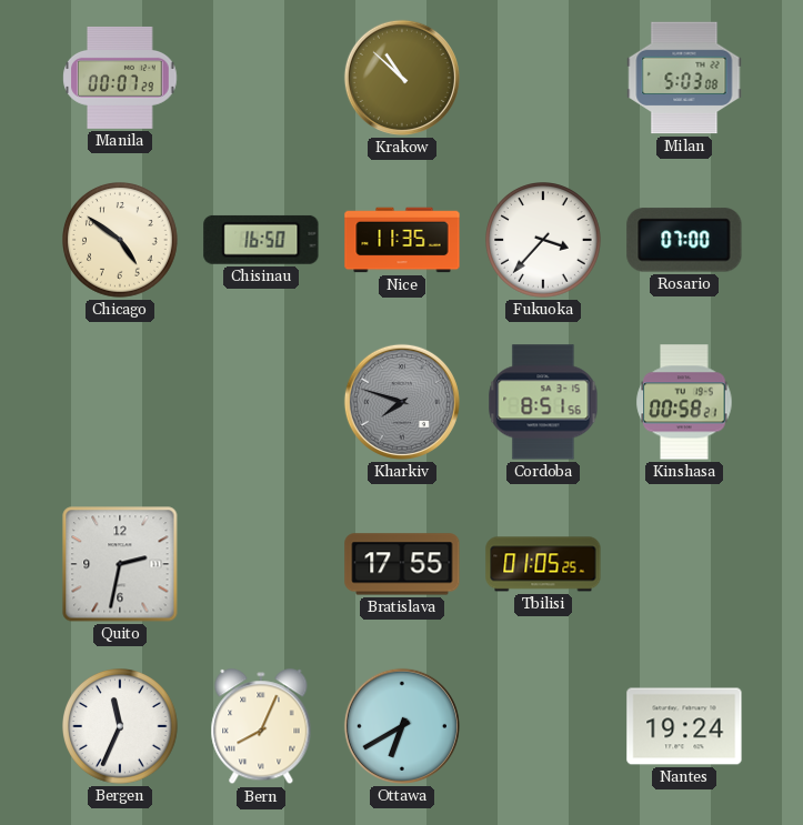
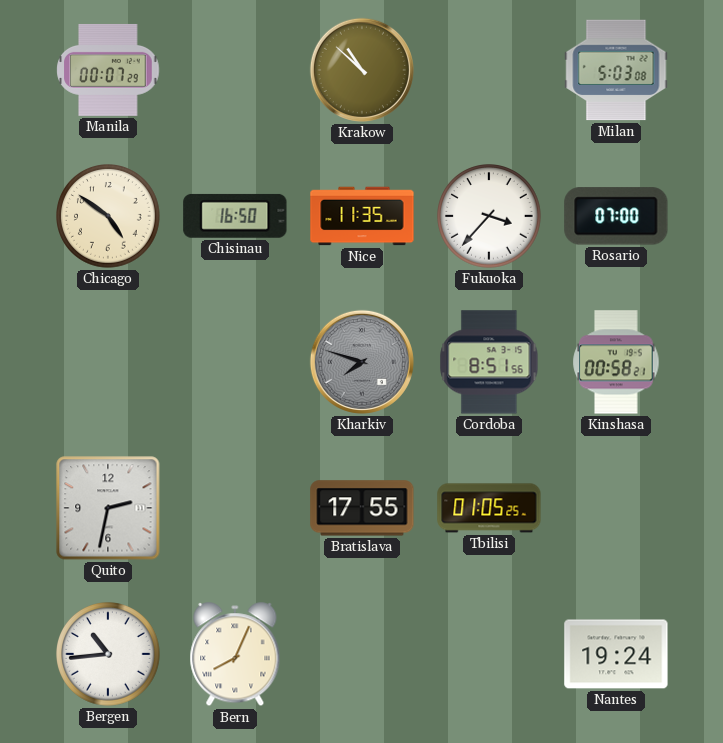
Bergen: 11:34 -> 10:44
Ottawa: 6:40 -> none
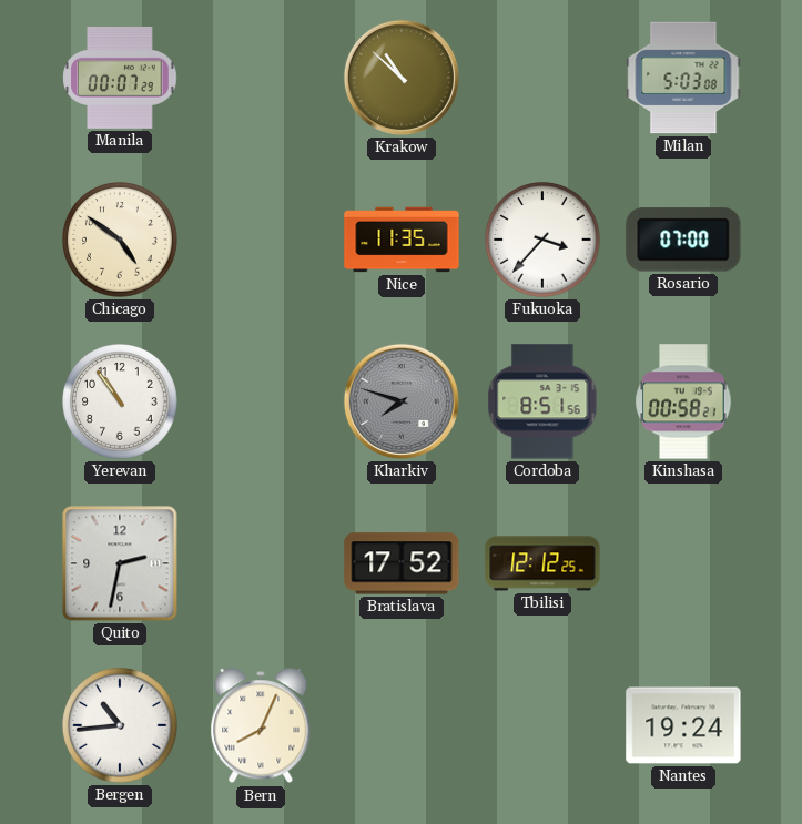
Chisinau: 16:50 -> none
Yerevan: none -> 10:54
Bratislava: 17:55 -> 17:52
Tbilisi: 01:05 -> 12:12
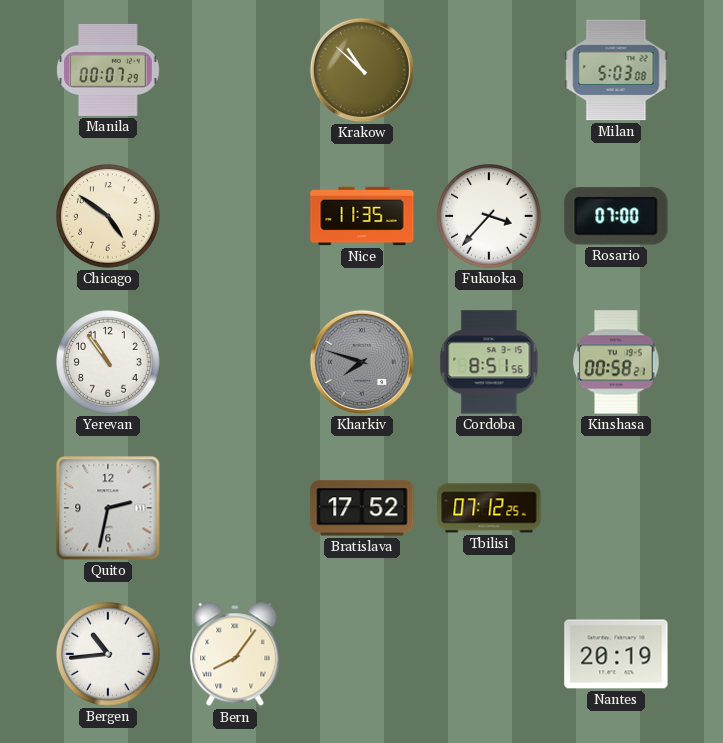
Tbilisi: 12:12 -> 07:12
Bern: 8:04 -> 8:06
Nantes: 19:24 -> 20:19
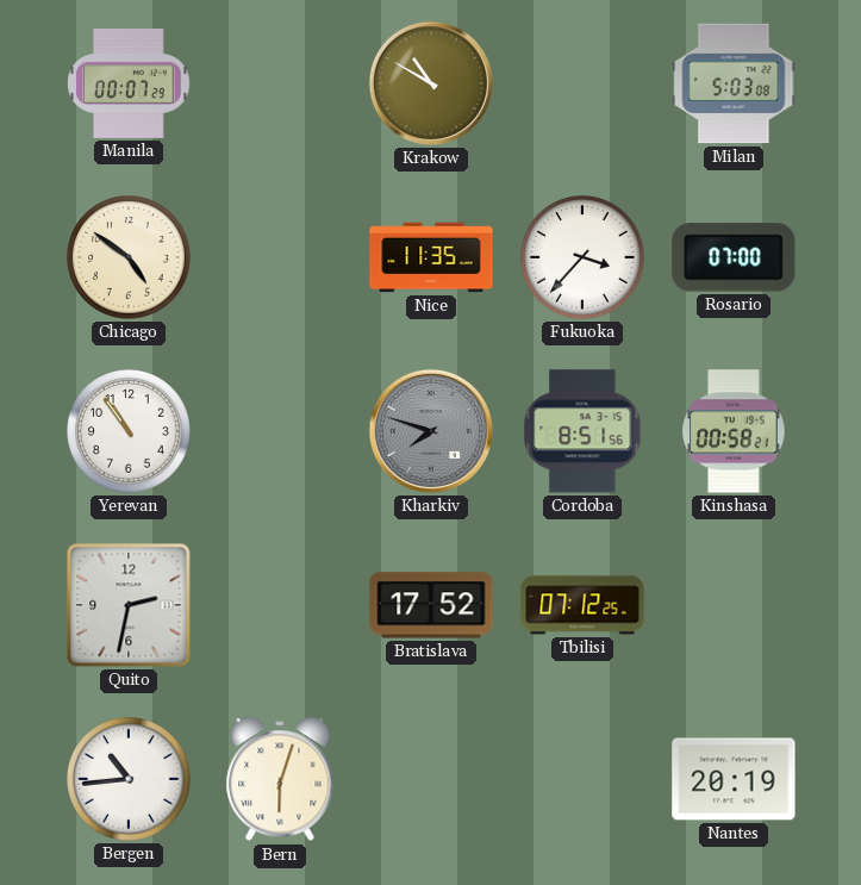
Krakow: 10:52 -> 10:50
Bern: 8:06 -> 6:03
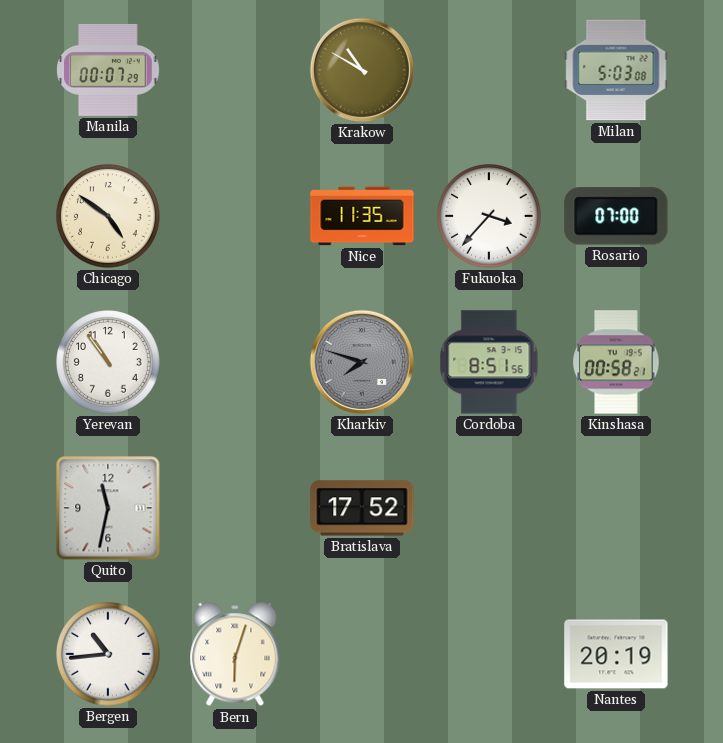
Quito: 2:32 -> 11:32
Tbilisi: 07:12 -> none
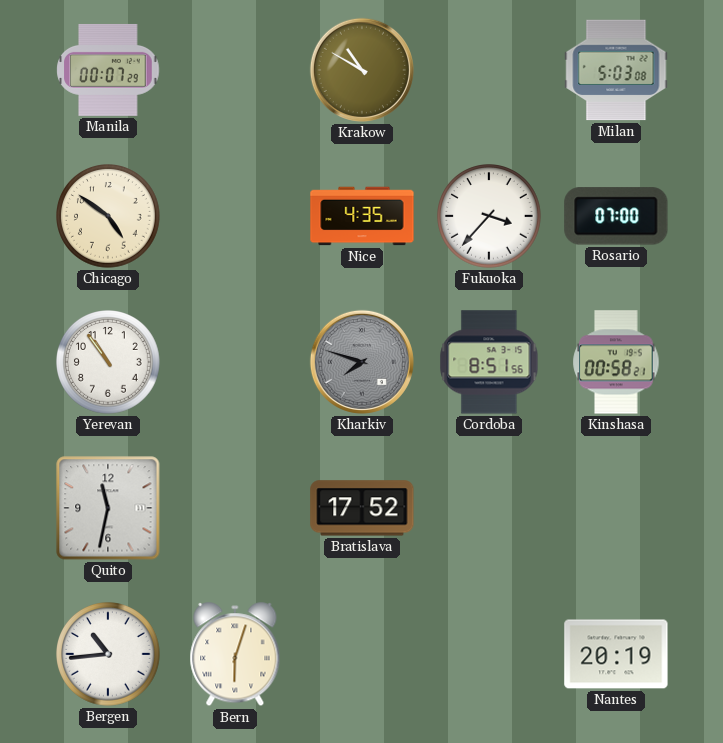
Nice: 11:35 -> 4:35
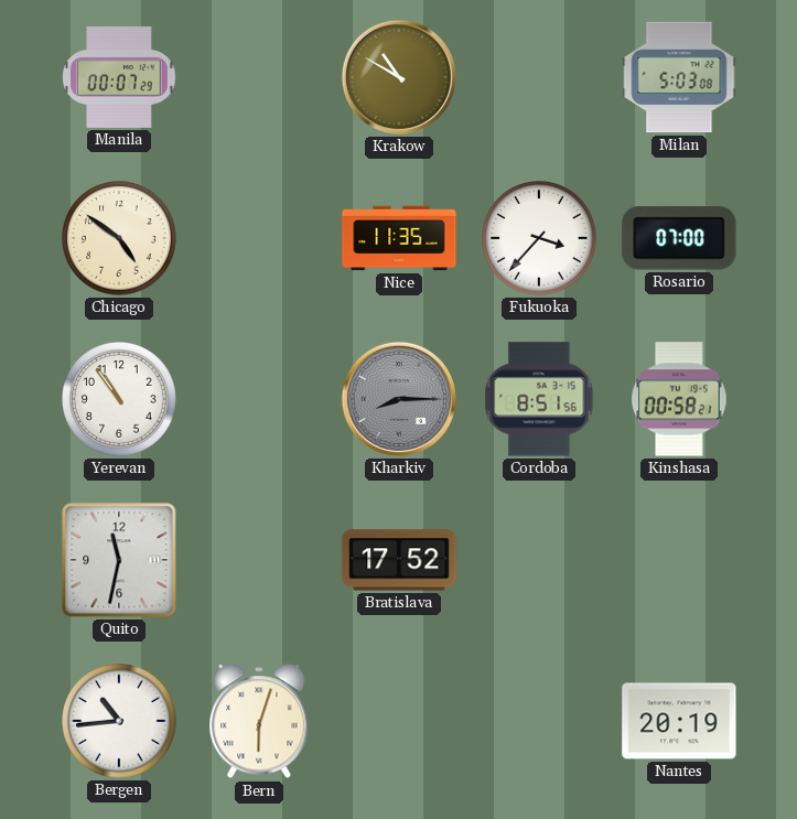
Nice: 4:35 -> 11:35
Kharkiv: 7:48 -> 8:15
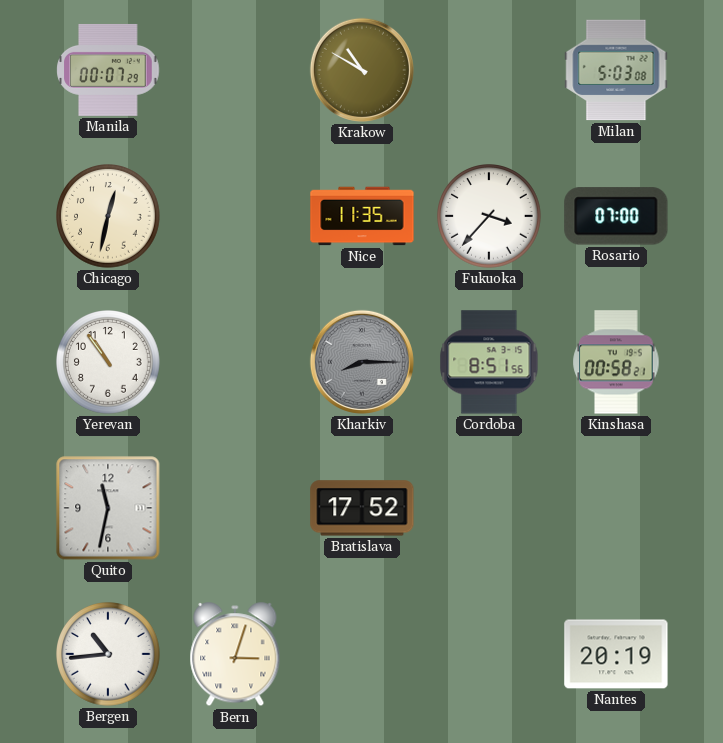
Chicago: 4:51 -> 12:32
Bern: 6:03 -> 3:03
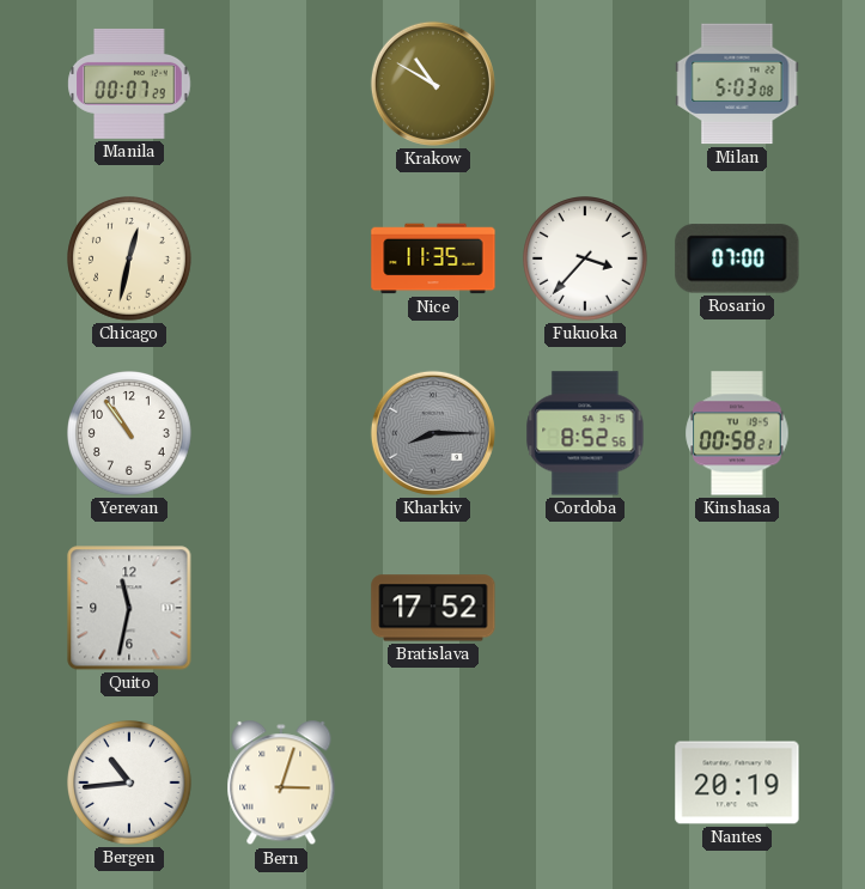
Cordoba: 8:51 -> 8:52
